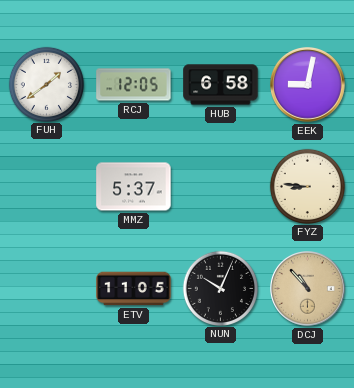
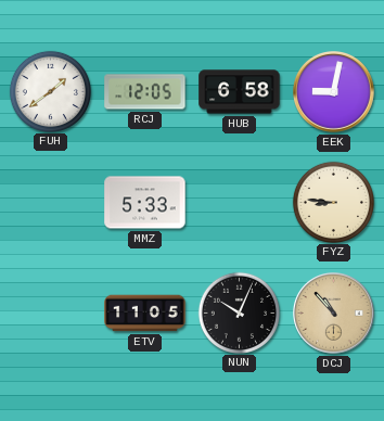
MMZ: 5:37 -> 5:33
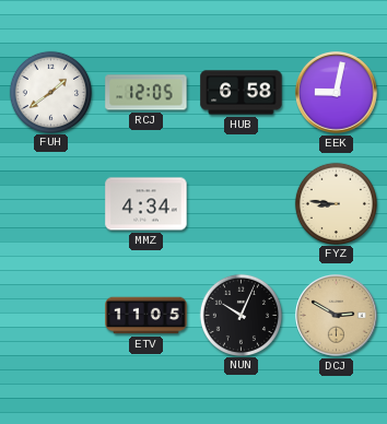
MMZ: 5:33 -> 4:34
DCJ: 10:53 -> 2:50
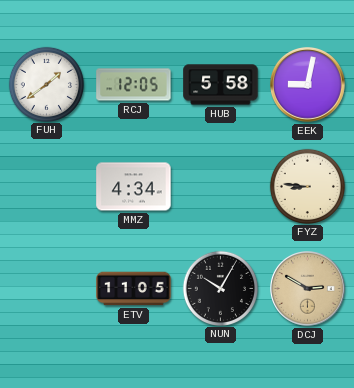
HUB: 6:58 -> 5:58
NUN: 10:04 -> 10:05
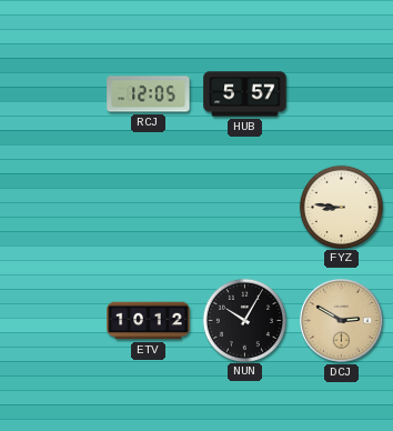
FUH: 1:39 -> none
HUB: 5:58 -> 5:57
EEK: 9:02 -> none
MMZ: 4:34 -> none
ETV: 11:05 -> 10:12
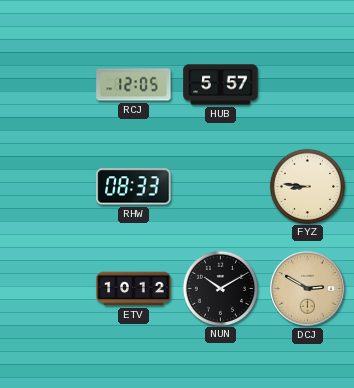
RHW: none -> 08:33
NUN: 10:05 -> 10:10
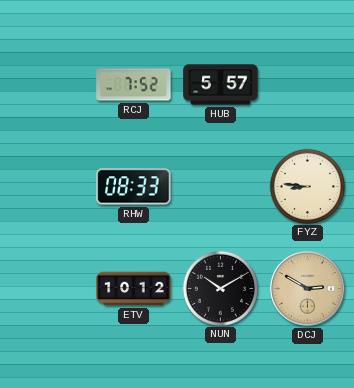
RCJ: 12:05 -> 7:52
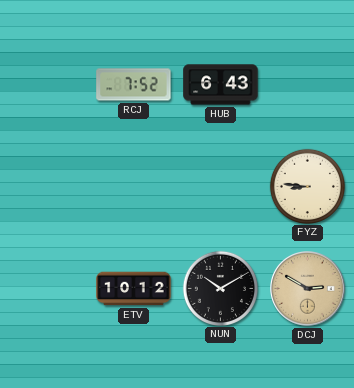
HUB: 5:57 -> 6:43
RHW: 08:33 -> none
